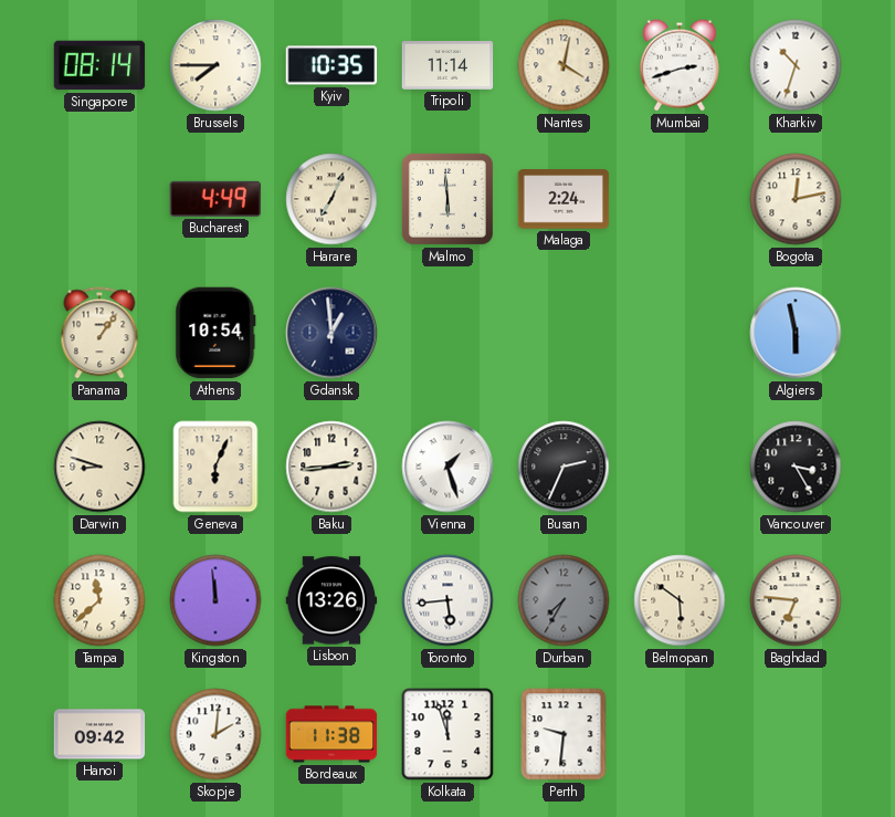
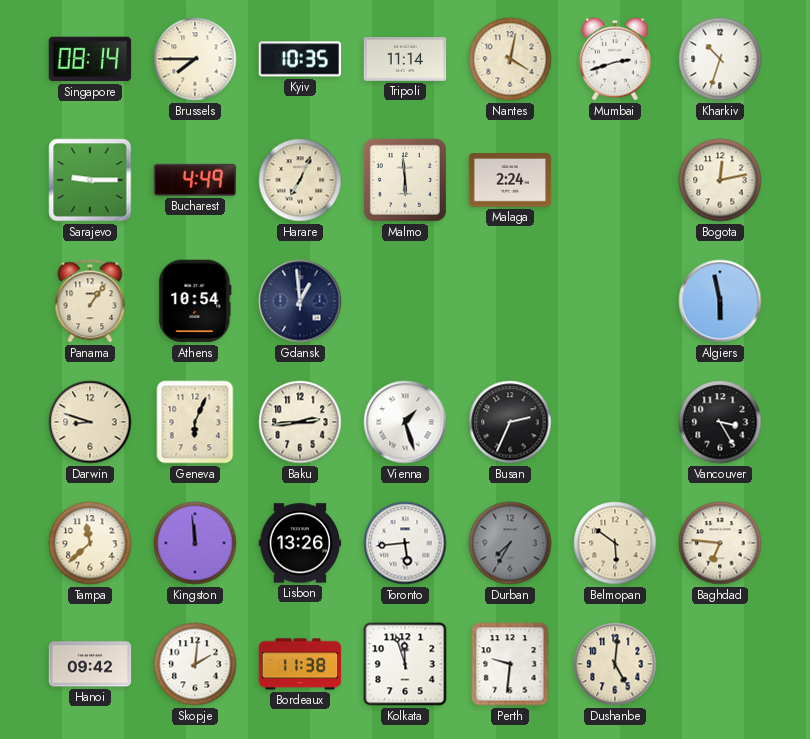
Sarajevo: none -> 9:15
Dushanbe: none -> 5:01
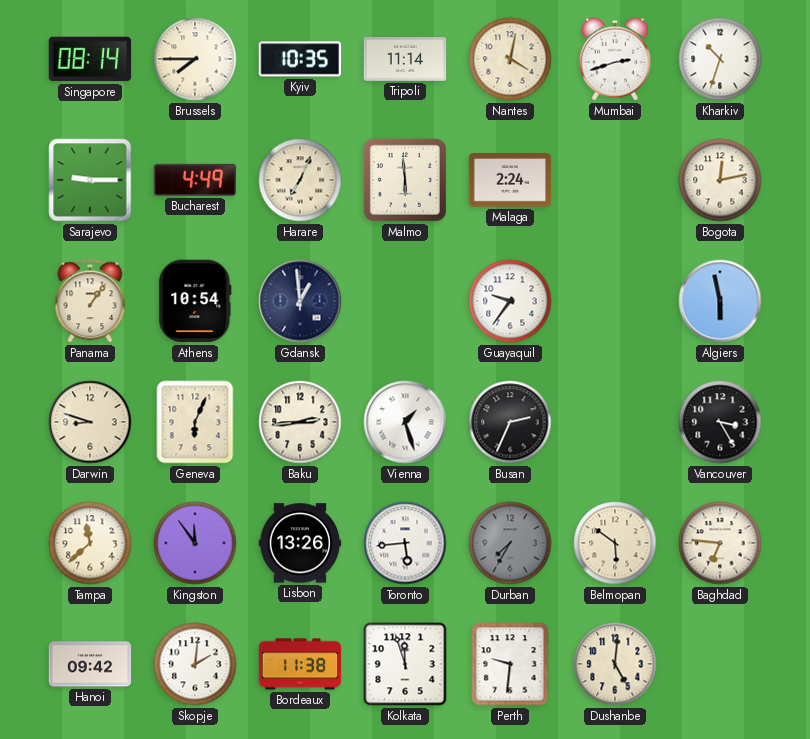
Guayaquil: none -> 9:36
Kingston: 11:59 -> 11:54
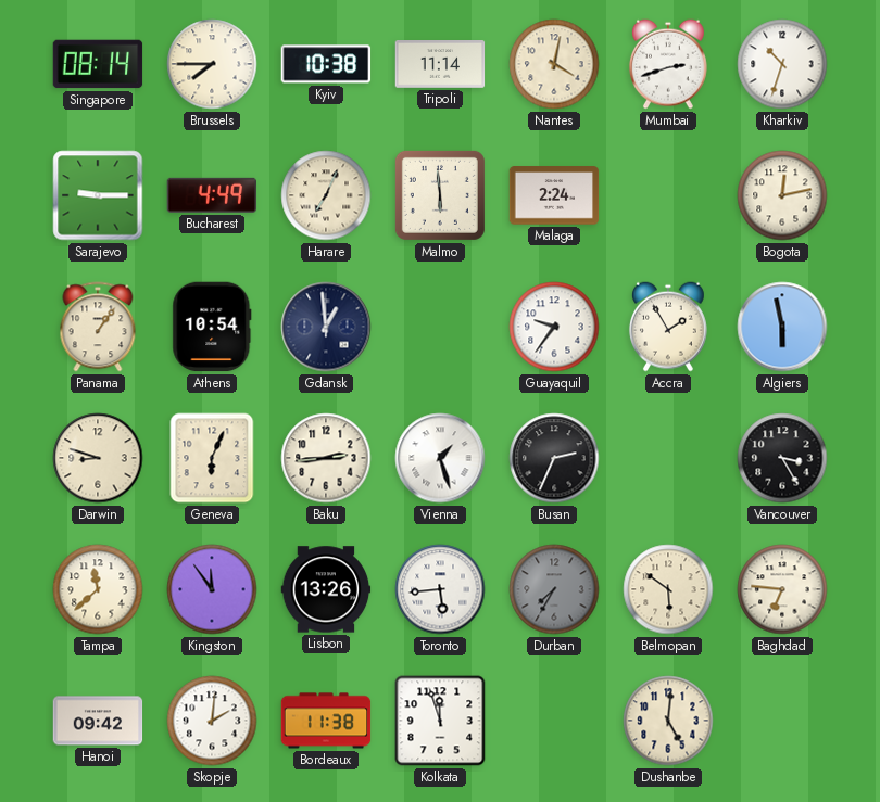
Kyiv: 10:35 -> 10:38
Accra: none -> 1:55
Perth: 9:31 -> none
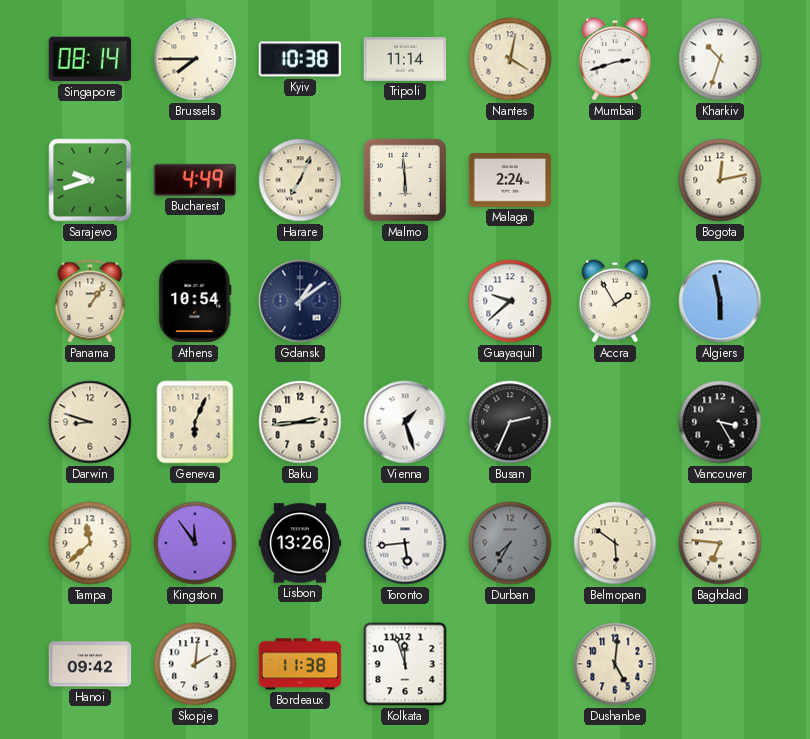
Sarajevo: 9:15 -> 9:42
Gdansk: 12:59 -> 1:09
Guayaquil: 9:36 -> 9:38
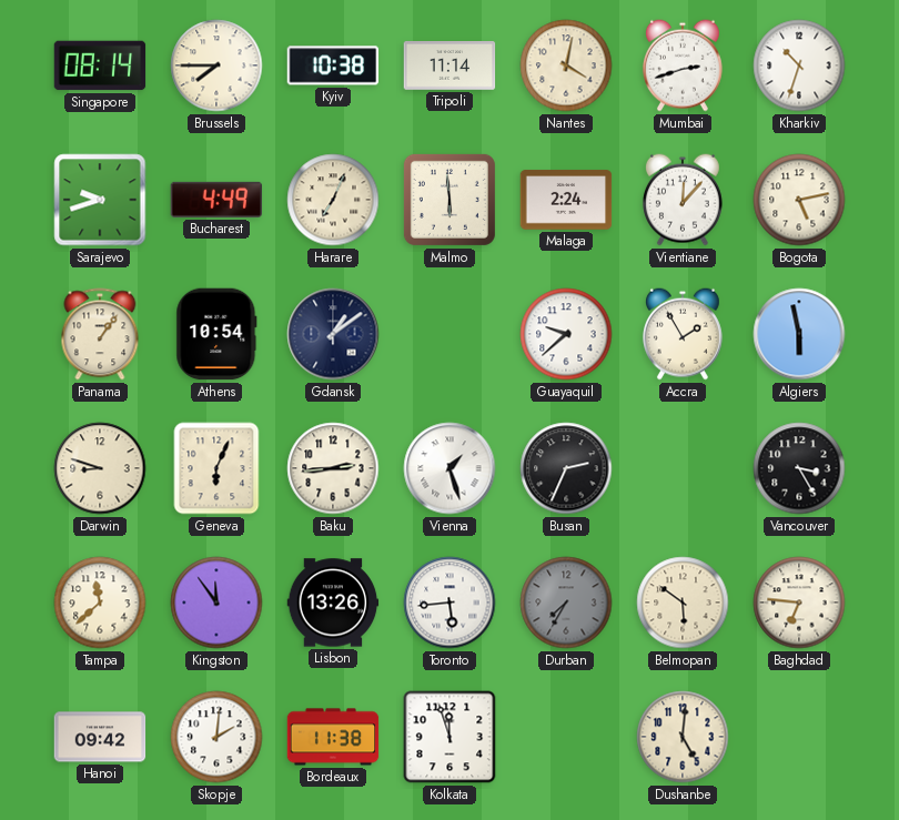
Vientiane: none -> 12:07
Bogota: 12:13 -> 5:13
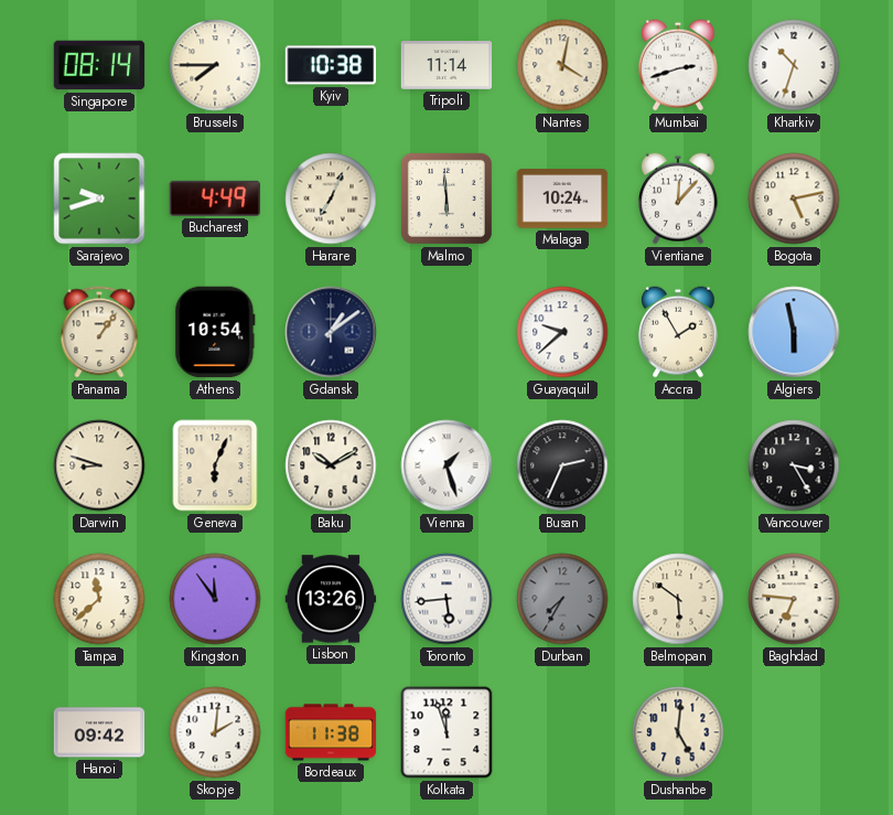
Malaga: 2:24 -> 10:24
Baku: 2:44 -> 10:10
